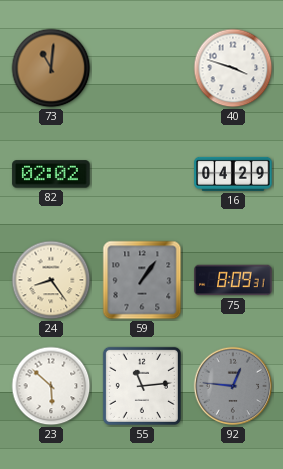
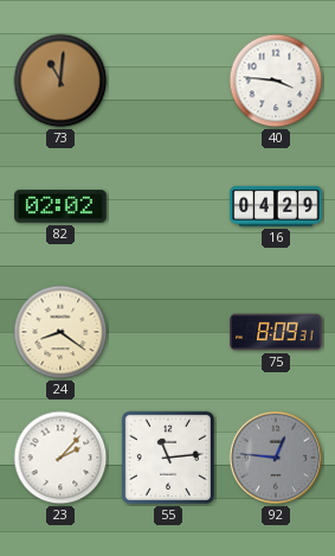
40: 3:48 -> 3:46
24: 8:24 -> 8:21
59: 1:06 -> none
23: 5:52 -> 2:07
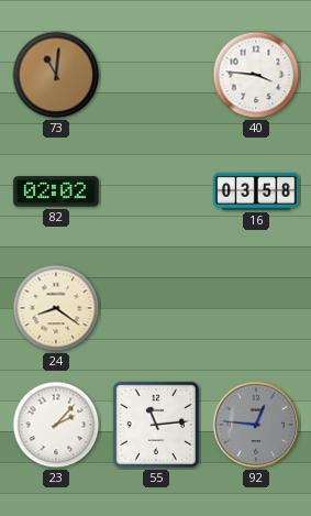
16: 04:29 -> 03:58
75: 8:09 -> none
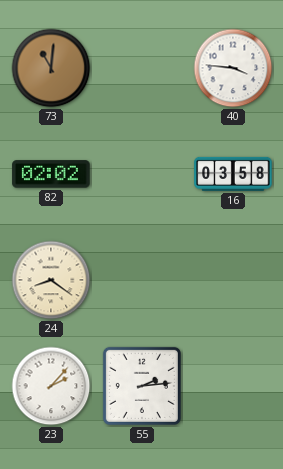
55: 11:14 -> 2:14
92: 12:46 -> none
